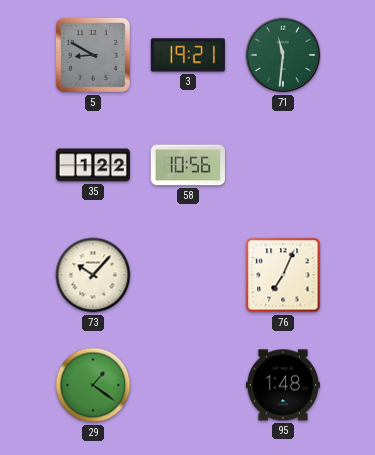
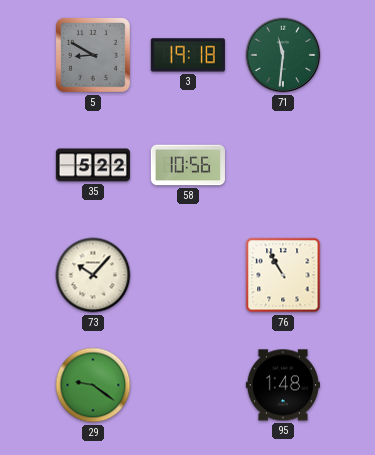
3: 19:21 -> 19:18
35: 1:22 -> 5:22
76: 7:04 -> 10:55
29: 1:21 -> 9:21
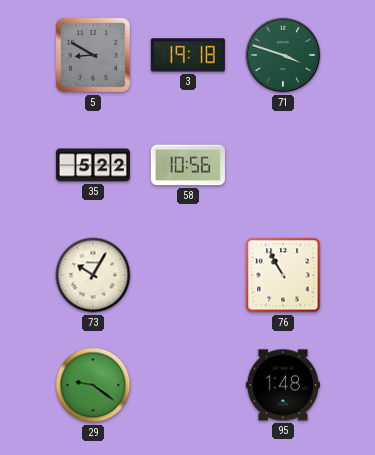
71: 11:31 -> 3:48
73: 10:07 -> 10:05
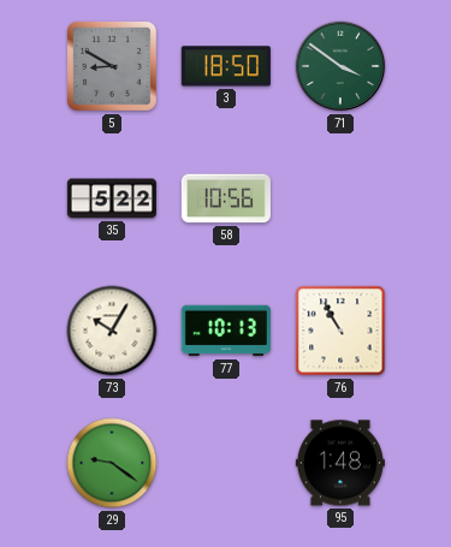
3: 19:18 -> 18:50
71: 3:48 -> 3:51
77: none -> 10:13
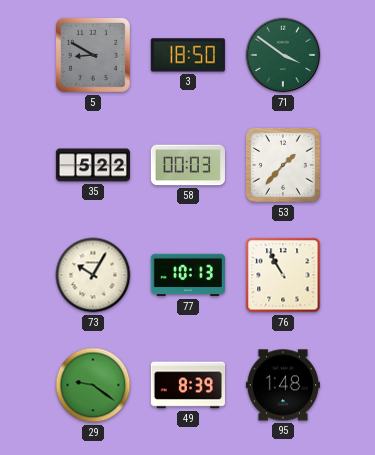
58: 10:56 -> 00:03
53: none -> 1:37
49: none -> 8:39
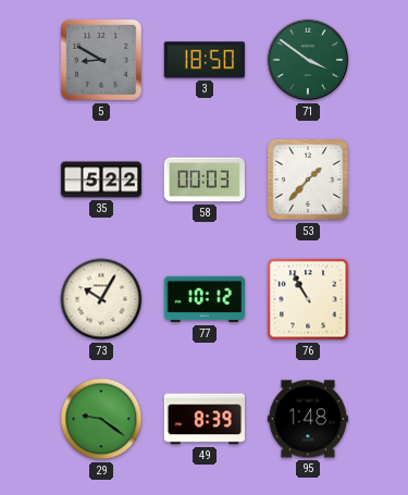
77: 10:13 -> 10:12
